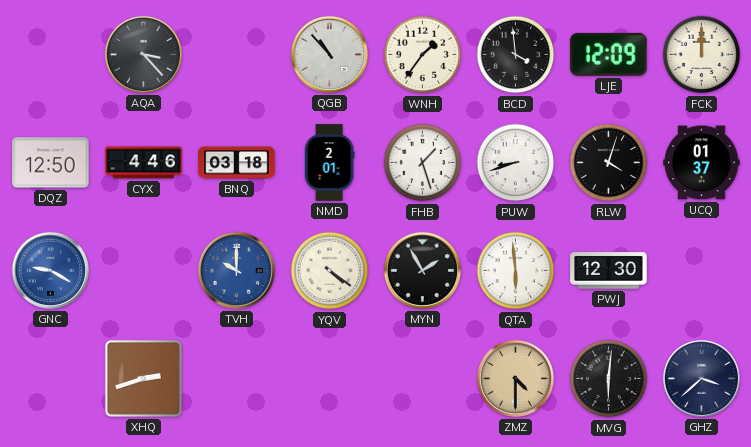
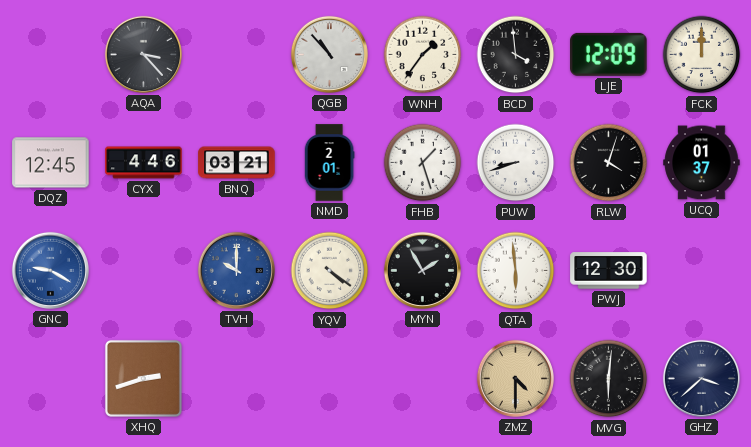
DQZ: 12:50 -> 12:45
BNQ: 03:18 -> 03:21
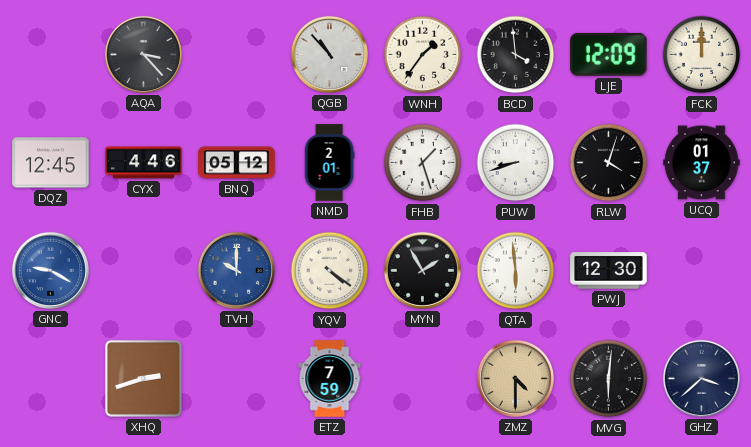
BNQ: 03:21 -> 05:12
ETZ: none -> 7:59
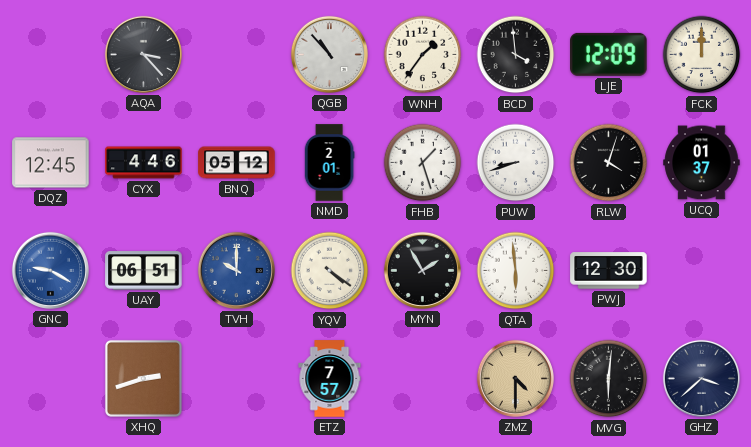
UAY: none -> 06:51
ETZ: 7:59 -> 7:57
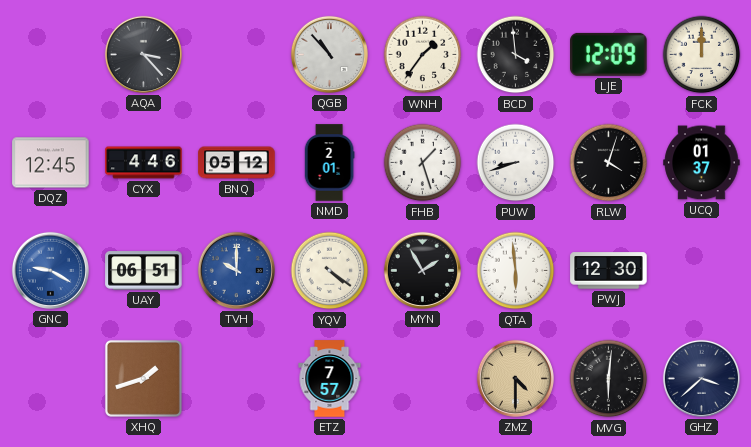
XHQ: 2:42 -> 1:42
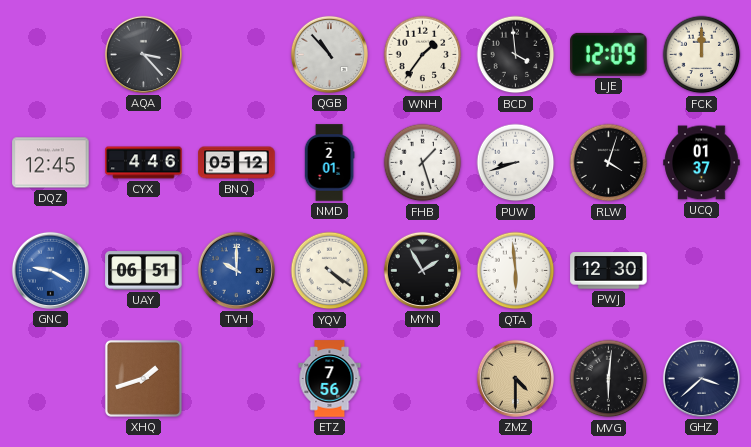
ETZ: 7:57 -> 7:56
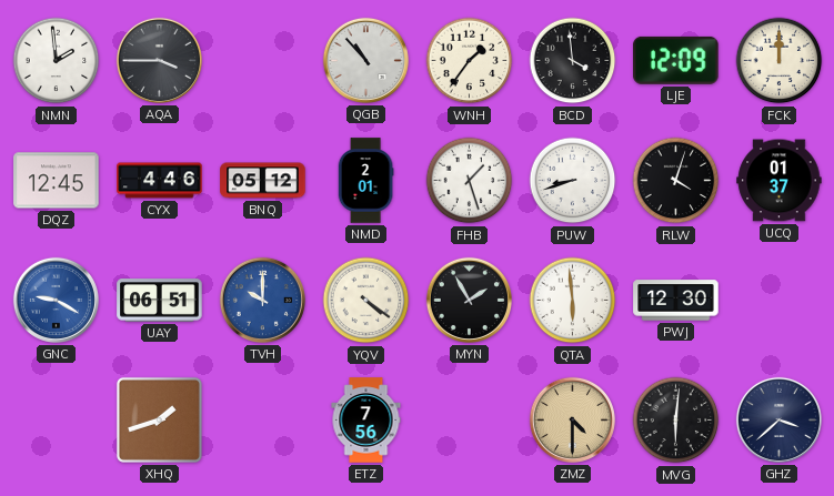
NMN: none -> 1:59
AQA: 3:23 -> 3:45
